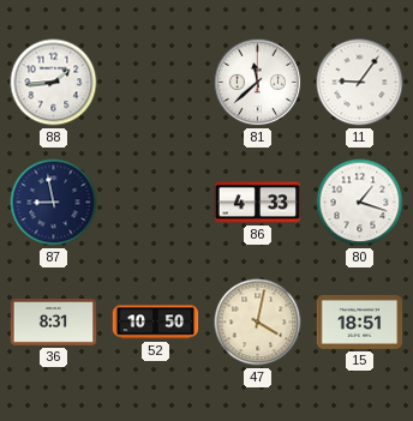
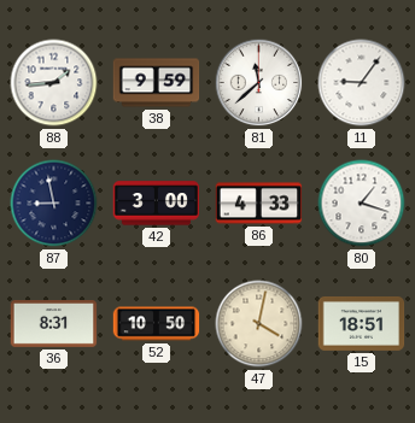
38: none -> 9:59
42: none -> 3:00
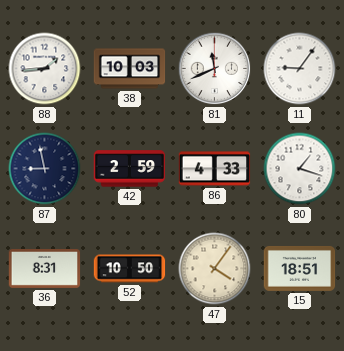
38: 9:59 -> 10:03
81: 11:38 -> 11:41
42: 3:00 -> 2:59
47: 4:02 -> 4:06
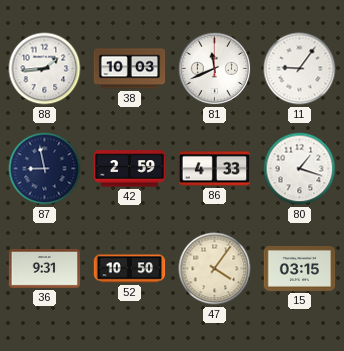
36: 8:31 -> 9:31
15: 18:51 -> 03:15
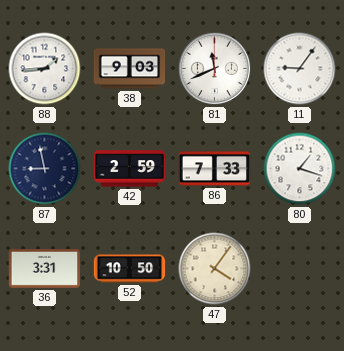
38: 10:03 -> 9:03
86: 4:33 -> 7:33
36: 9:31 -> 3:31
15: 03:15 -> none
